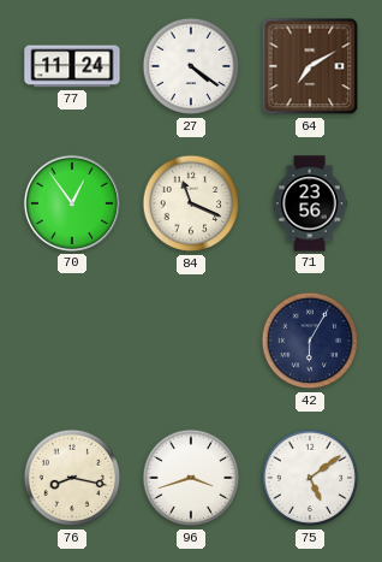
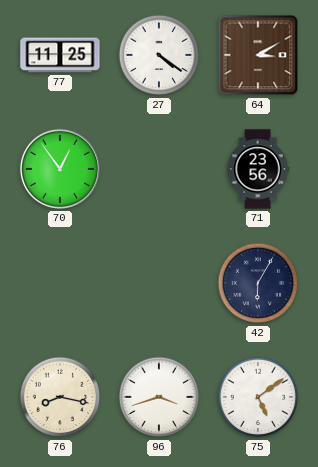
77: 11:24 -> 11:25
64: 7:10 -> 3:10
84: 11:19 -> none
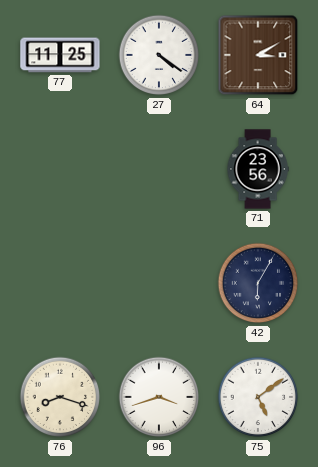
70: 12:54 -> none
76: 8:17 -> 8:18
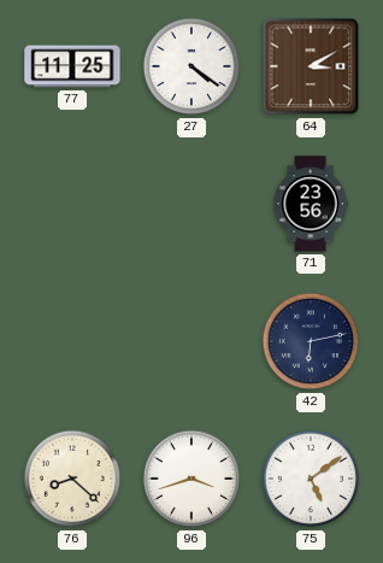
42: 6:05 -> 6:13
76: 8:18 -> 8:22
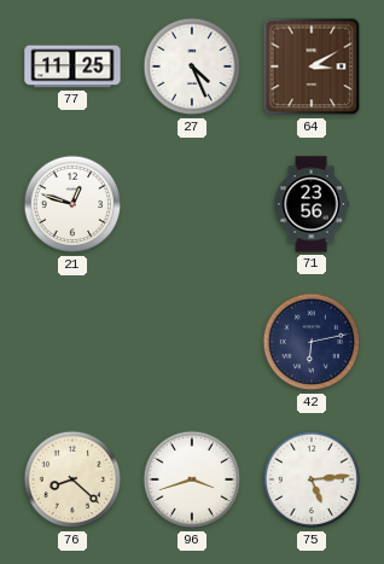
27: 4:21 -> 4:26
21: none -> 12:48
75: 5:09 -> 5:14
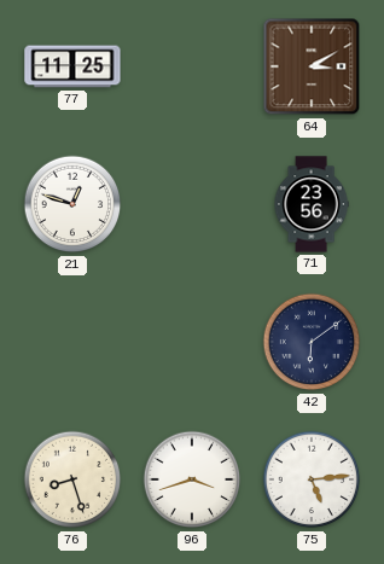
27: 4:26 -> none
42: 6:13 -> 6:09
76: 8:22 -> 8:27
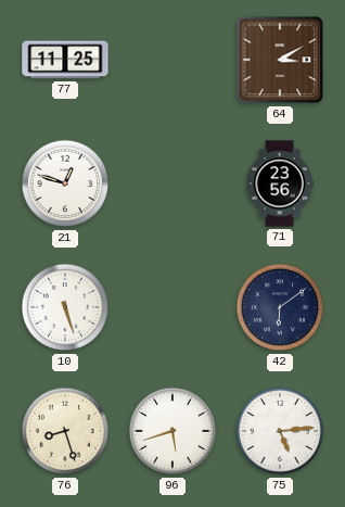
10: none -> 5:27
96: 3:42 -> 5:42
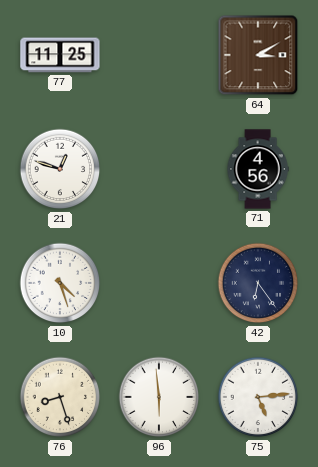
71: 23:56 -> 4:56
10: 5:27 -> 4:27
42: 6:09 -> 6:24
96: 5:42 -> 5:59
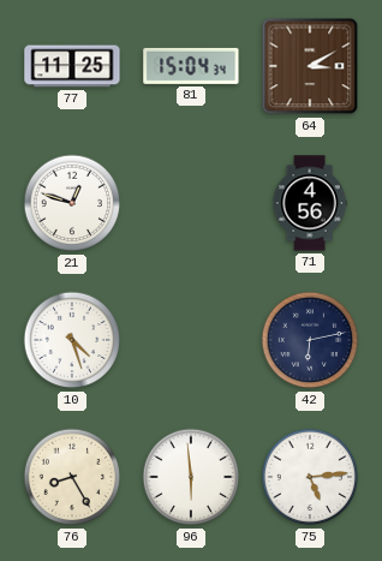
81: none -> 15:04
42: 6:24 -> 6:13
76: 8:27 -> 8:25
